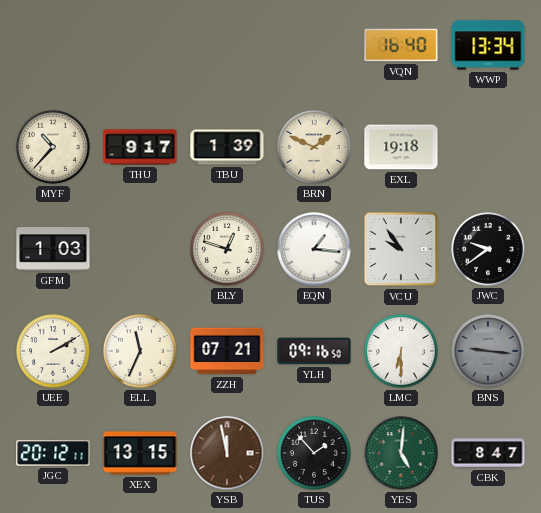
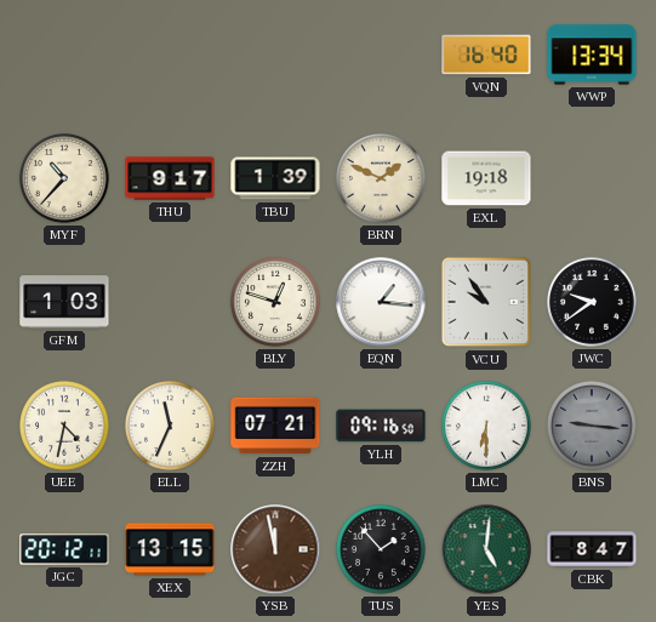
UEE: 2:10 -> 4:32
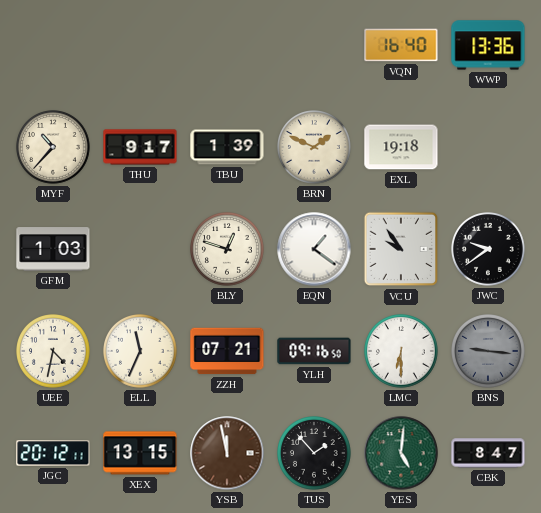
WWP: 13:34 -> 13:36
EQN: 1:16 -> 1:21
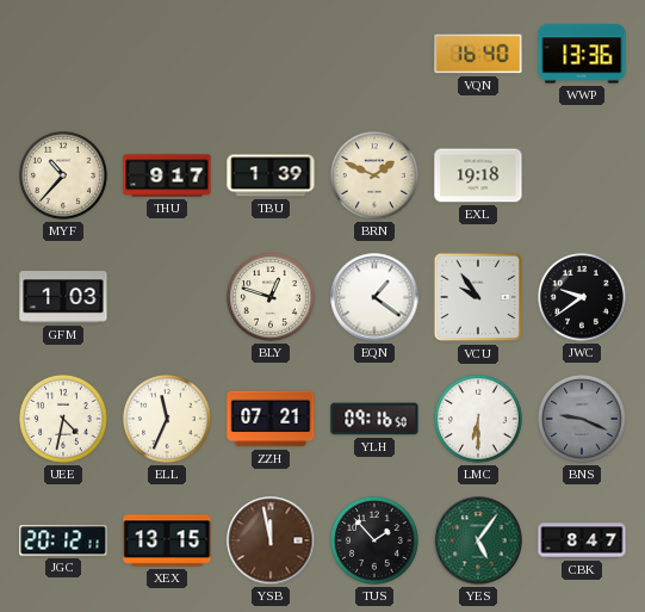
BNS: 9:16 -> 9:19
YES: 5:01 -> 5:06
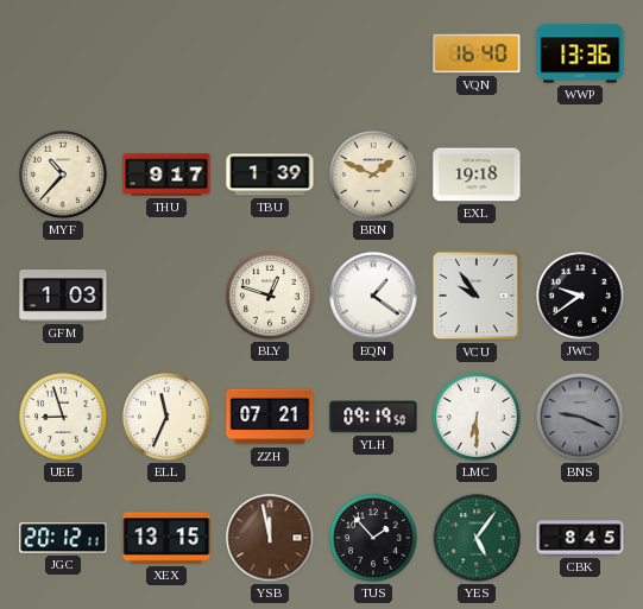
UEE: 4:32 -> 8:57
YLH: 09:16 -> 09:19
CBK: 8:47 -> 8:45
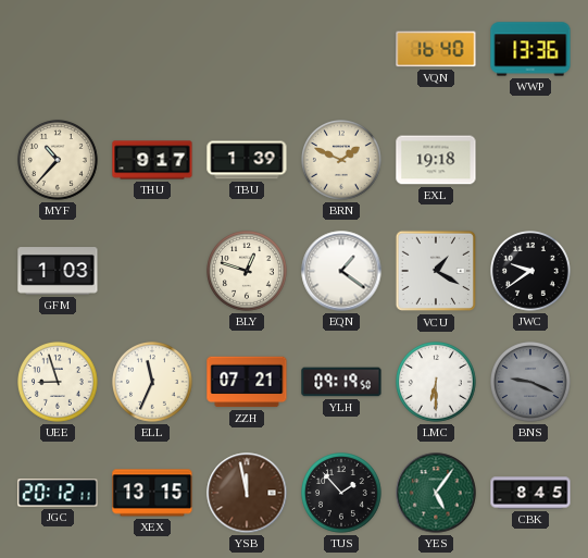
VCU: 9:54 -> 1:20
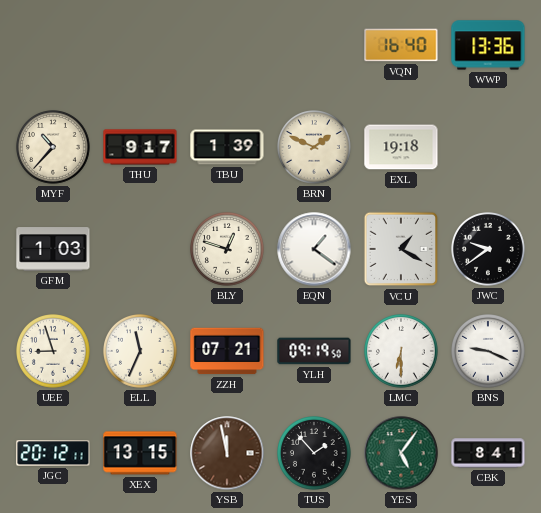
BNS dial: grey -> white
CBK: 8:45 -> 8:41
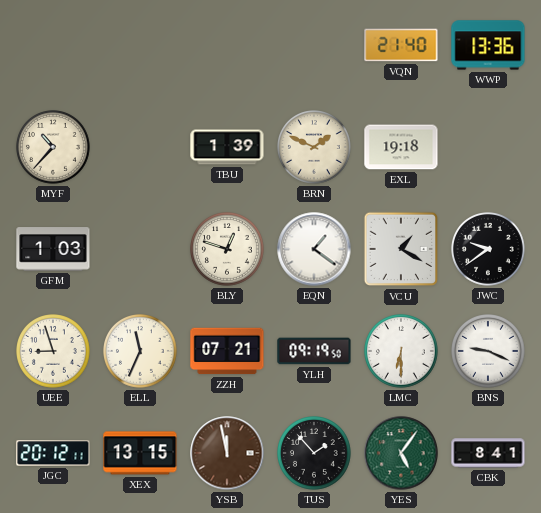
VQN: 16:40 -> 21:40
THU: 9:17 -> none
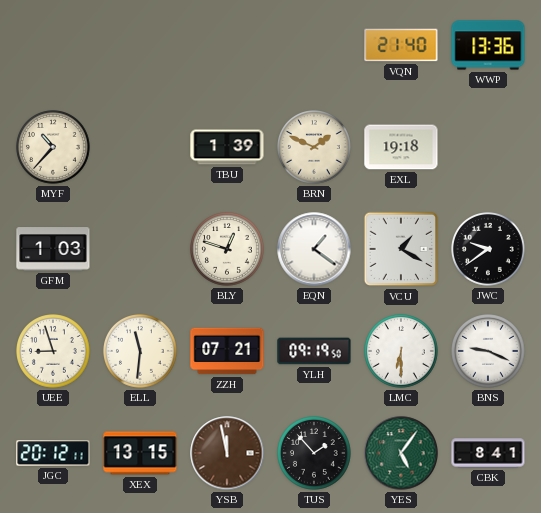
ELL: 11:34 -> 11:31
